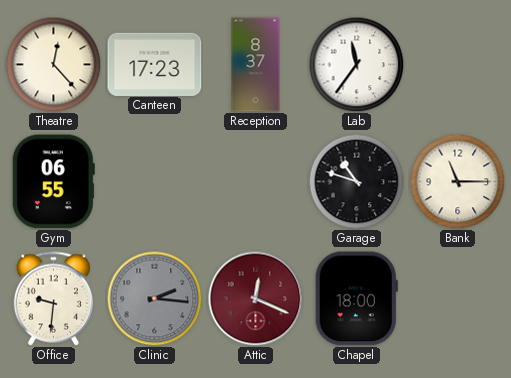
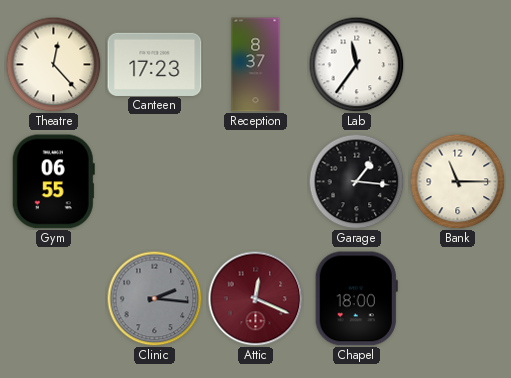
Garage: 10:48 -> 1:16
Office: 9:31 -> none
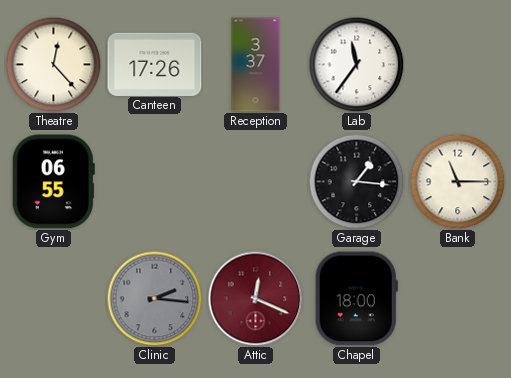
Canteen: 17:23 -> 17:26
Reception: 8:37 -> 3:37
